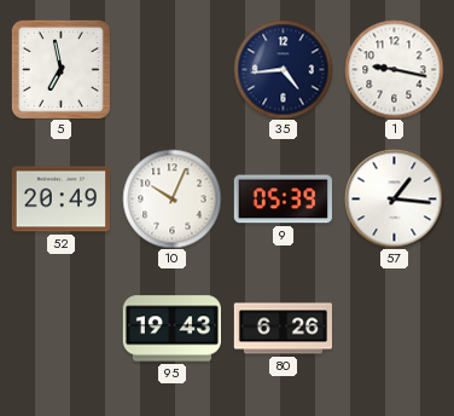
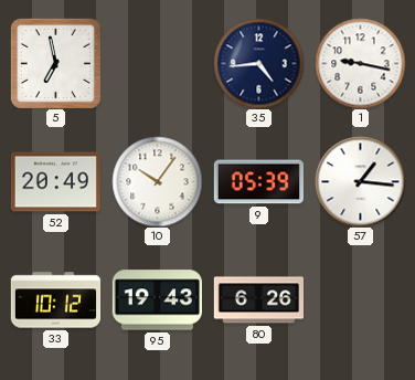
10: 10:04 -> 10:06
33: none -> 10:12
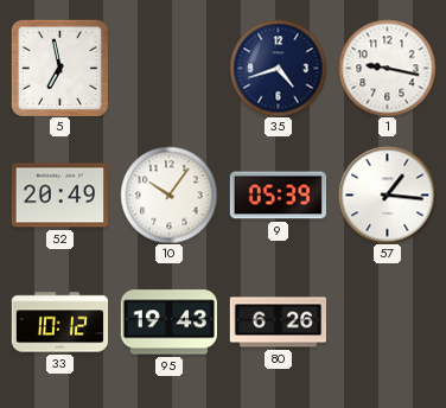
35: 4:44 -> 4:42
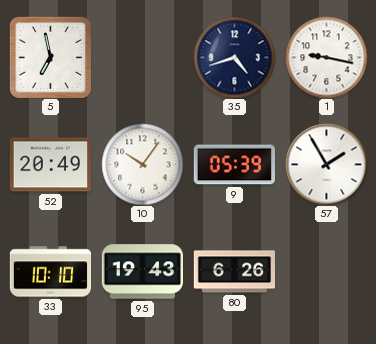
57: 1:16 -> 1:55
33: 10:12 -> 10:10
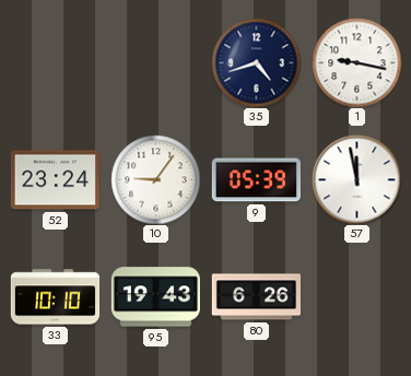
5: 6:58 -> none
52: 20:49 -> 23:24
10: 10:06 -> 9:06
57: 1:55 -> 11:58
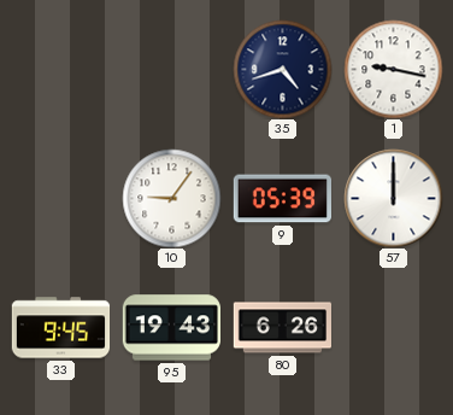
52: 23:24 -> none
57: 11:58 -> 12:00
33: 10:10 -> 9:45
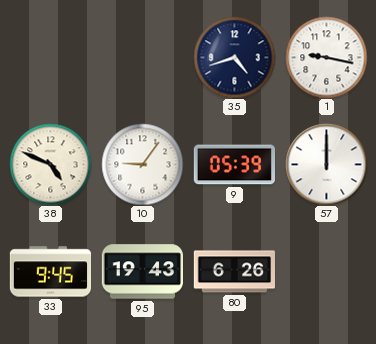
38: none -> 4:49
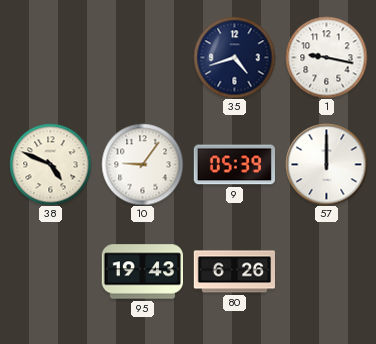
33: 9:45 -> none
